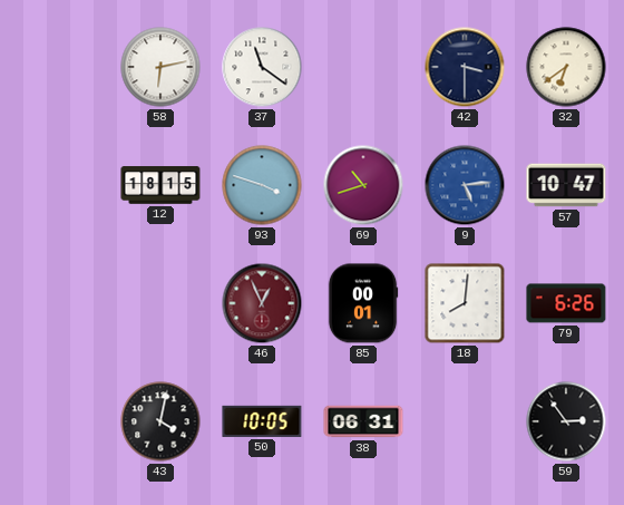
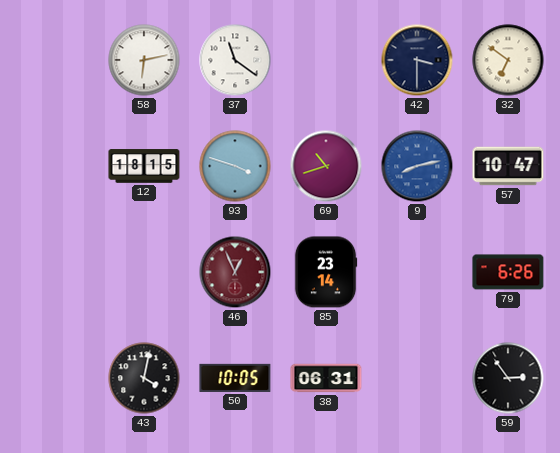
32: 6:39 -> 6:51
9: 5:14 -> 8:13
85: 00:01 -> 23:14
18: 8:01 -> none
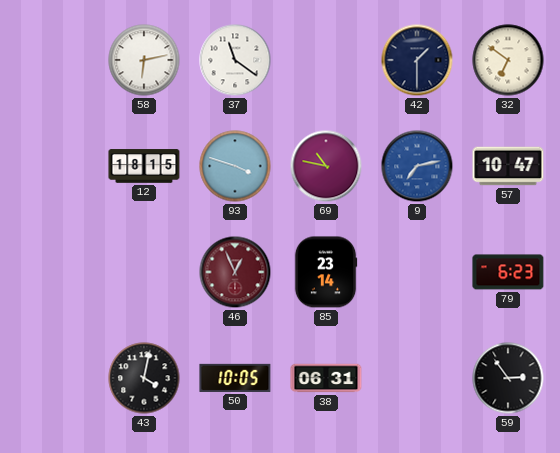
42: 3:30 -> 1:30
69: 10:42 -> 10:47
9: 8:13 -> 7:13
79: 6:26 -> 6:23
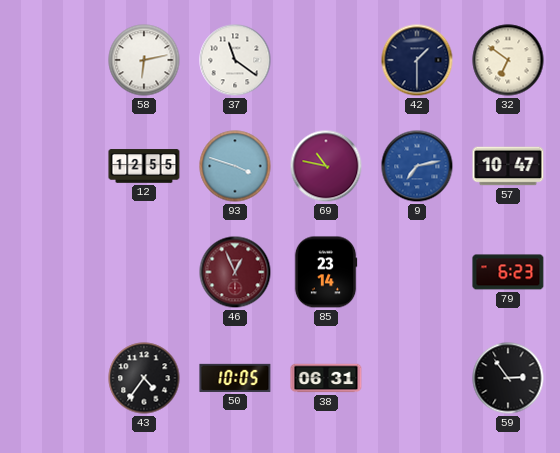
12: 18:15 -> 12:55
43: 4:02 -> 4:36
